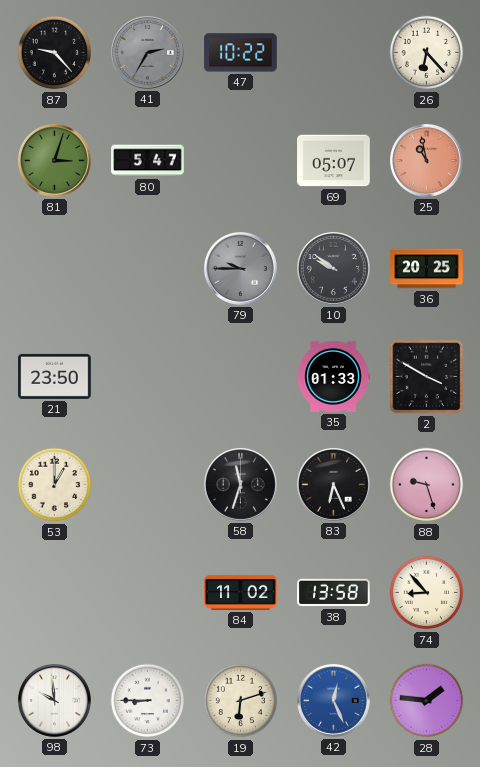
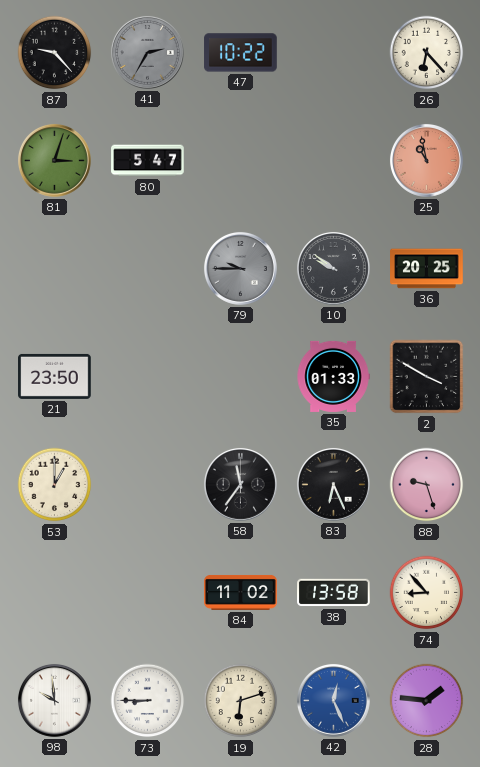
69: 05:07 -> none
58: 11:33 -> 11:36
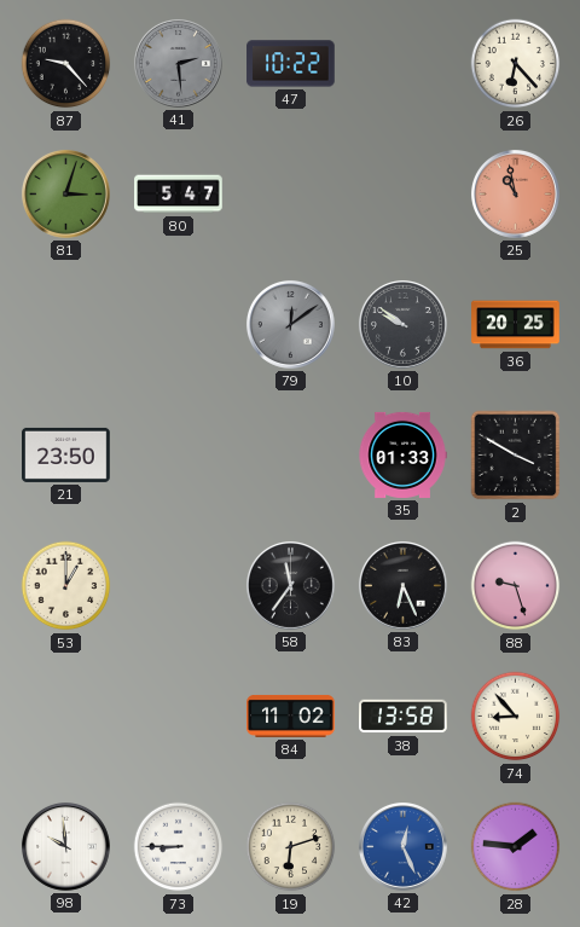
41: 2:35 -> 2:29
79: 9:45 -> 12:09
